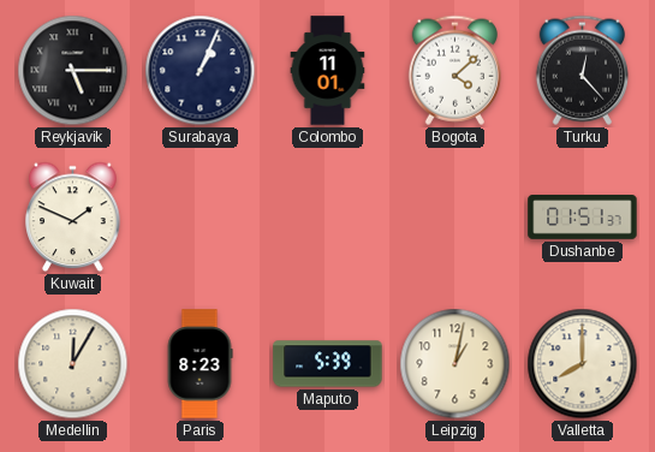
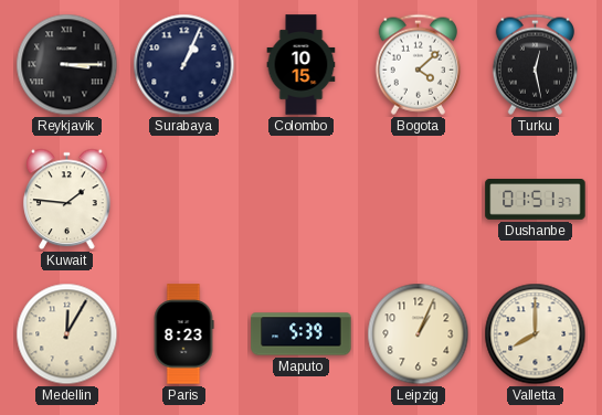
Reykjavik: 5:15 -> 3:15
Colombo: 11:01 -> 10:15
Turku: 12:23 -> 12:28
Kuwait: 1:49 -> 1:46
Leipzig: 1:02 -> 1:04
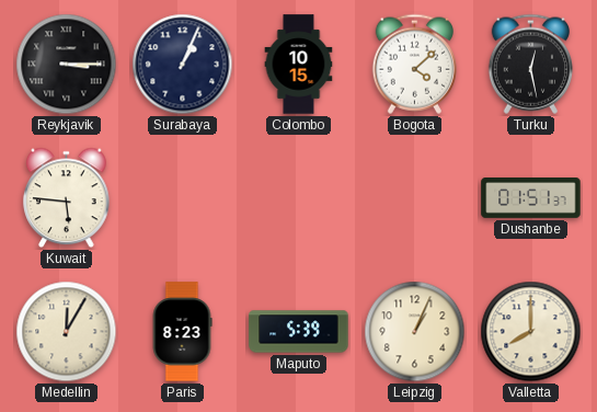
Kuwait: 1:46 -> 5:46
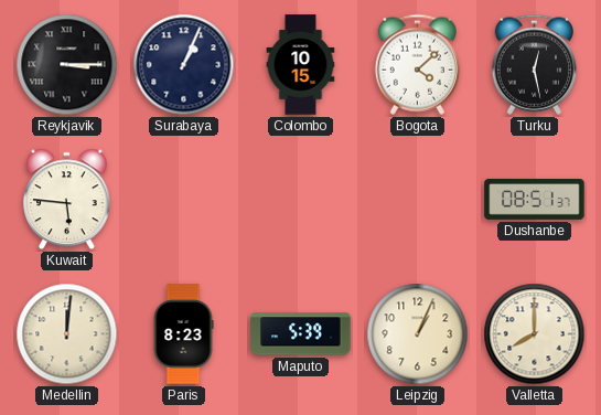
Dushanbe: 01:51 -> 08:51
Medellin: 12:05 -> 12:01
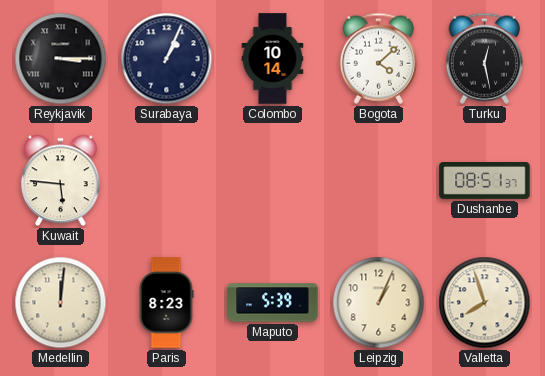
Colombo: 10:15 -> 10:14
Valletta: 8:00 -> 7:57
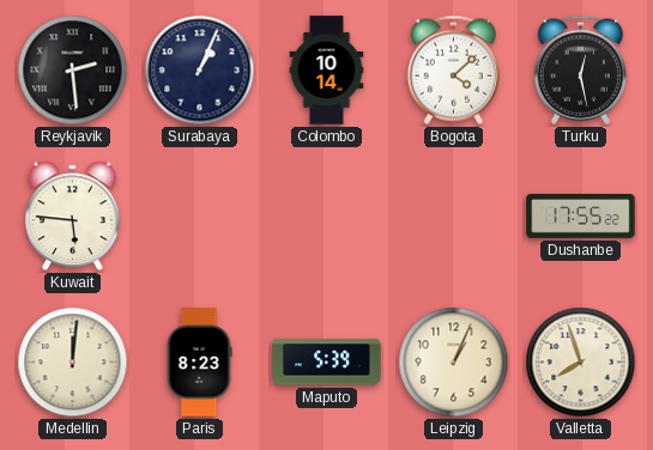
Reykjavik: 3:15 -> 2:29
Dushanbe: 08:51 -> 17:55
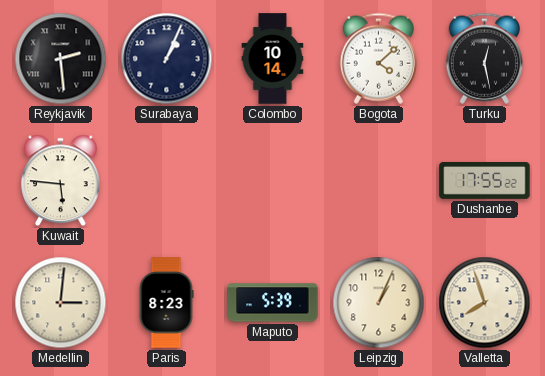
Medellin: 12:01 -> 3:01
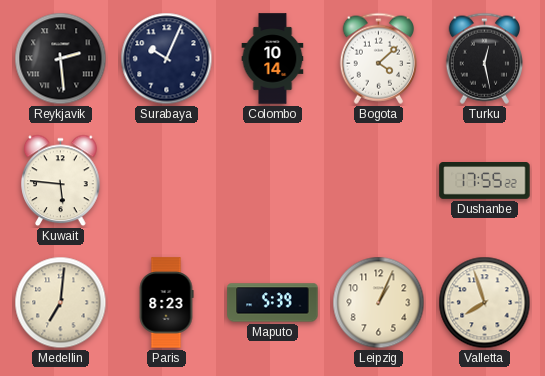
Surabaya: 1:04 -> 10:04
Medellin: 3:01 -> 7:01
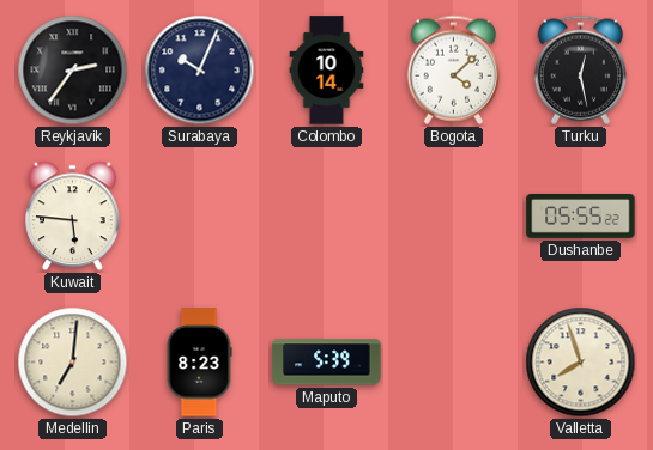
Reykjavik: 2:29 -> 2:36
Dushanbe: 17:55 -> 05:55
Leipzig: 1:04 -> none
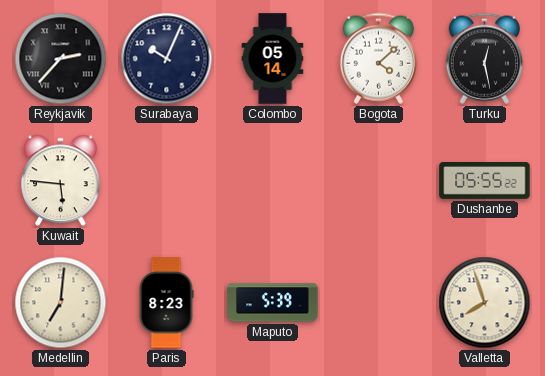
Reykjavik: 2:36 -> 2:37
Colombo: 10:14 -> 05:14
